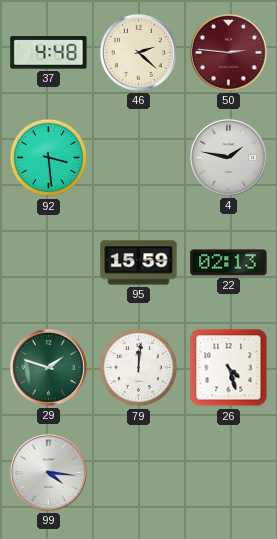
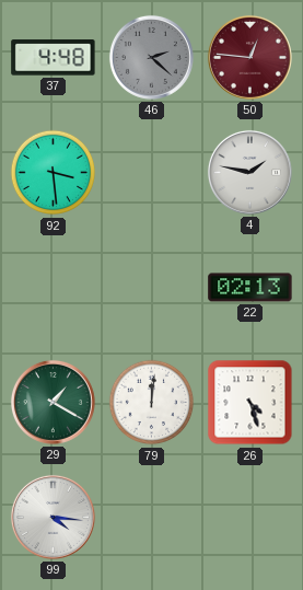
46 dial: cream -> grey
50: 2:46 -> 12:46
95: 15:59 -> none
29: 1:48 -> 1:20
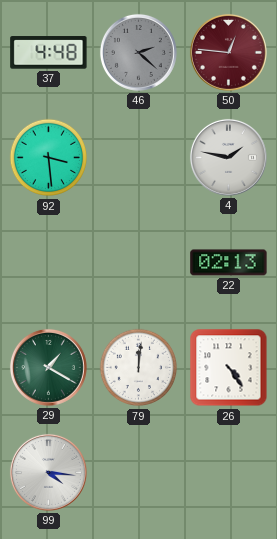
26: 4:27 -> 4:24
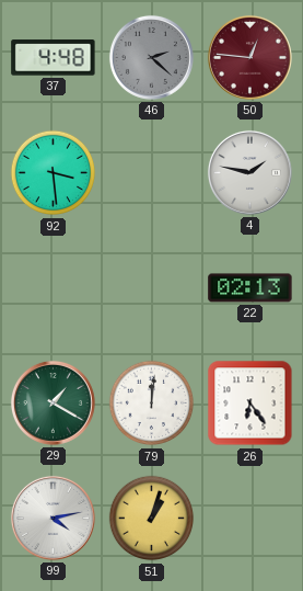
26: 4:24 -> 6:24
99: 4:16 -> 4:13
51: none -> 1:03
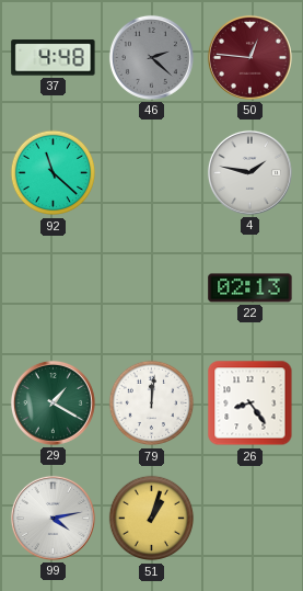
92: 3:29 -> 11:22
26: 6:24 -> 8:24
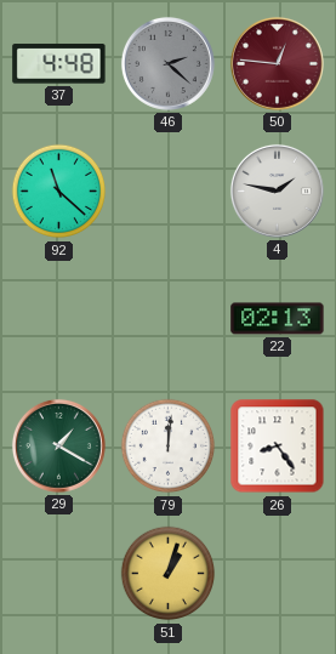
99: 4:13 -> none
